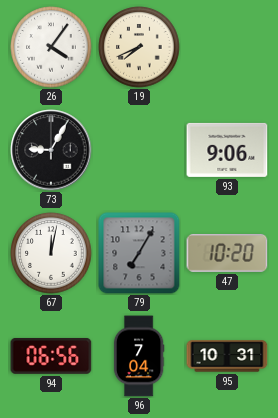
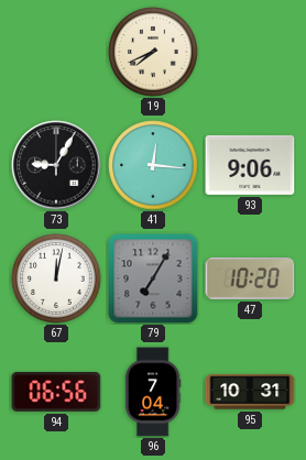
26: 4:06 -> none
41: none -> 12:16
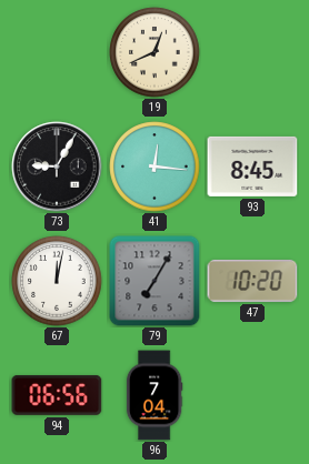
19: 7:41 -> 12:41
93: 9:06 -> 8:45
95: 10:31 -> none
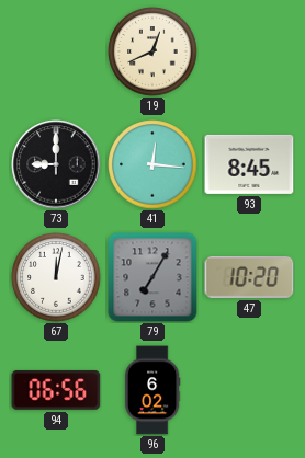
73: 9:05 -> 9:00
96: 7:04 -> 6:02
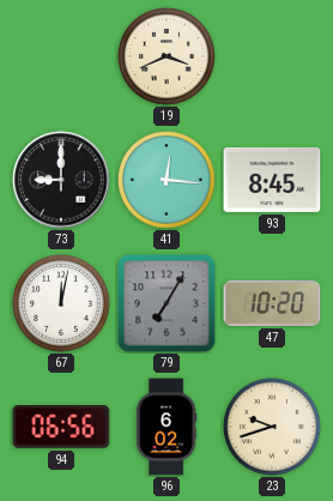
19: 12:41 -> 3:41
23: none -> 9:42
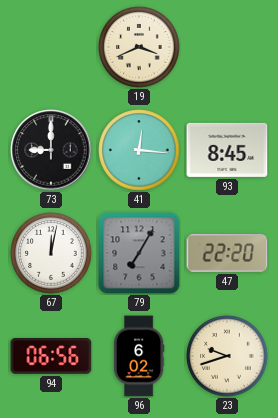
47: 10:20 -> 22:20
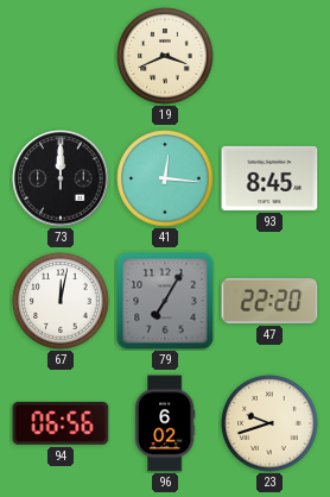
73: 9:00 -> 12:00
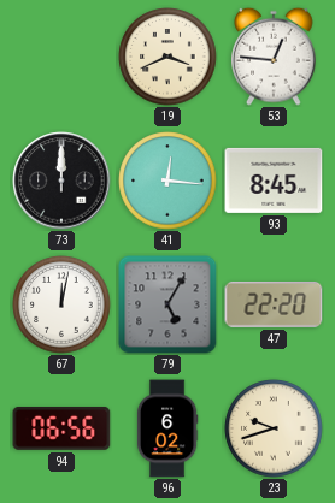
53: none -> 12:46
79: 7:05 -> 5:05
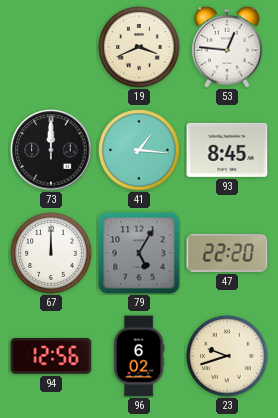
41: 12:16 -> 1:16
67: 12:02 -> 12:00
94: 06:56 -> 12:56
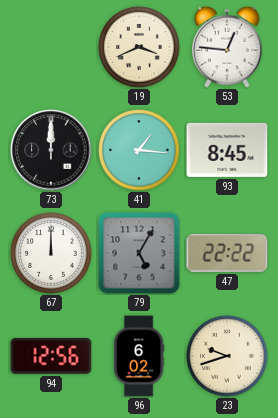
47: 22:20 -> 22:22
